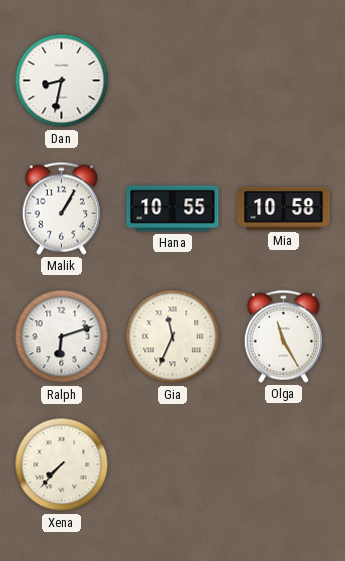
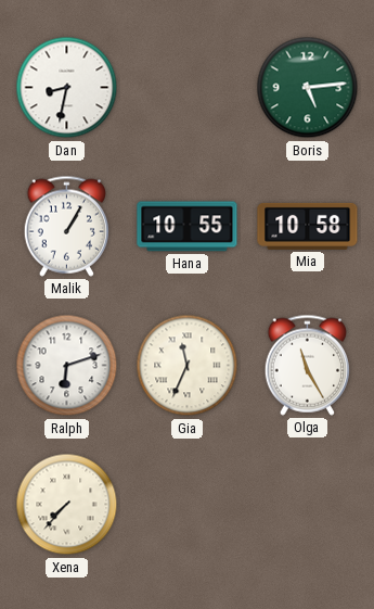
Boris: none -> 5:14
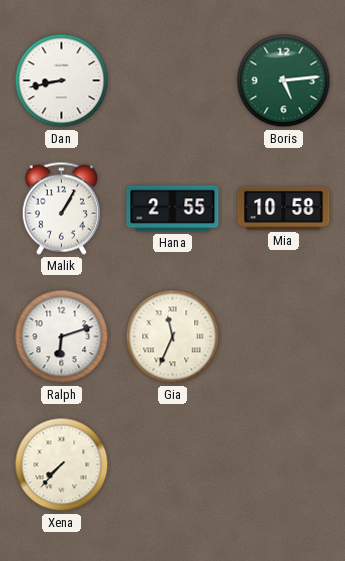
Dan: 8:32 -> 8:43
Hana: 10:55 -> 2:55
Olga: 11:25 -> none
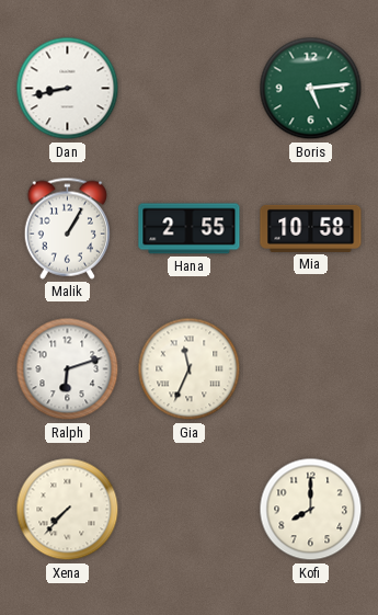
Kofi: none -> 8:00
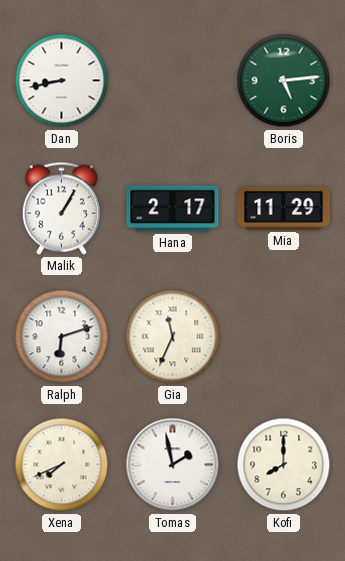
Hana: 2:55 -> 2:17
Mia: 10:58 -> 11:29
Xena: 7:37 -> 7:41
Tomas: none -> 1:58
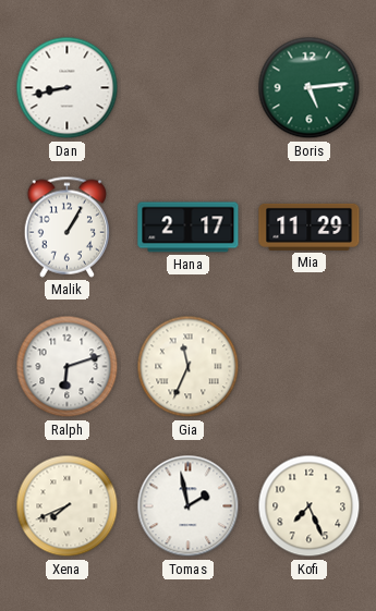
Kofi: 8:00 -> 7:26
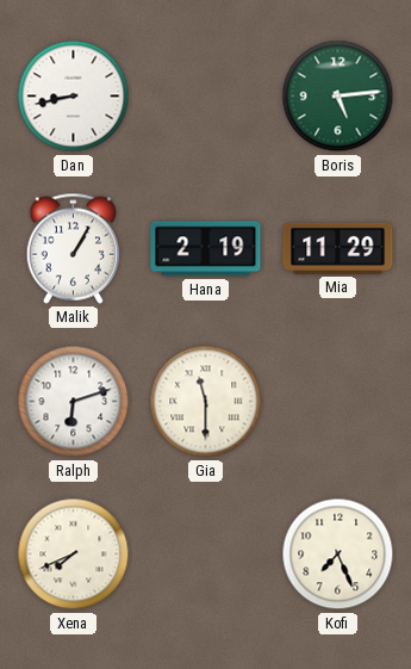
Hana: 2:17 -> 2:19
Gia: 11:34 -> 11:30
Tomas: 1:58 -> none
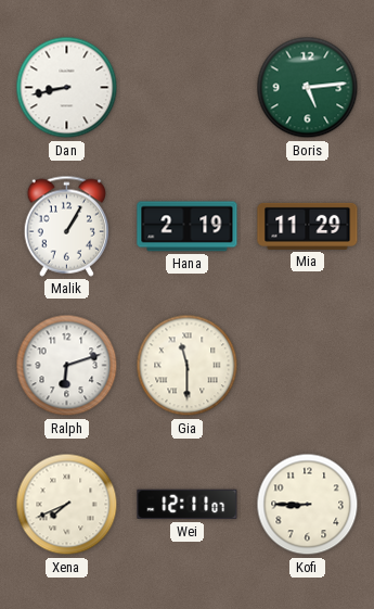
Wei: none -> 12:11
Kofi: 7:26 -> 8:45
